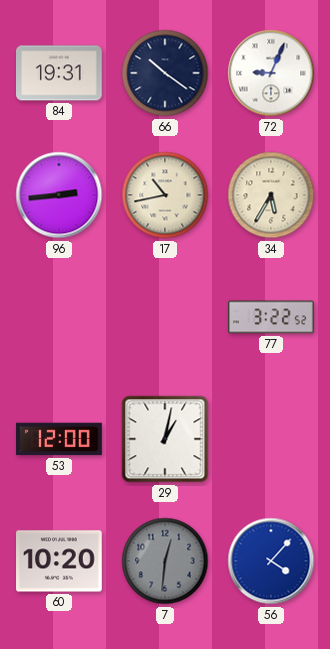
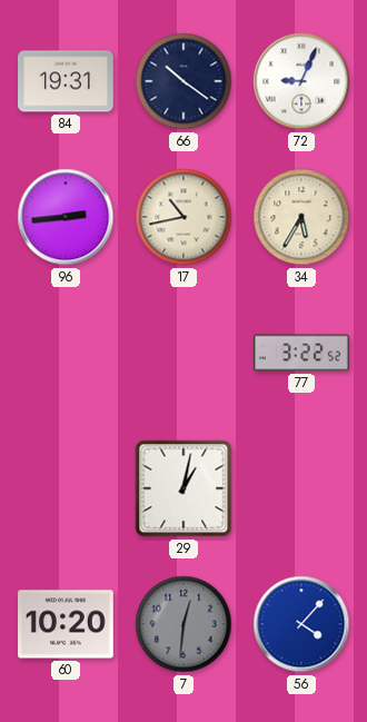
53: 12:00 -> none
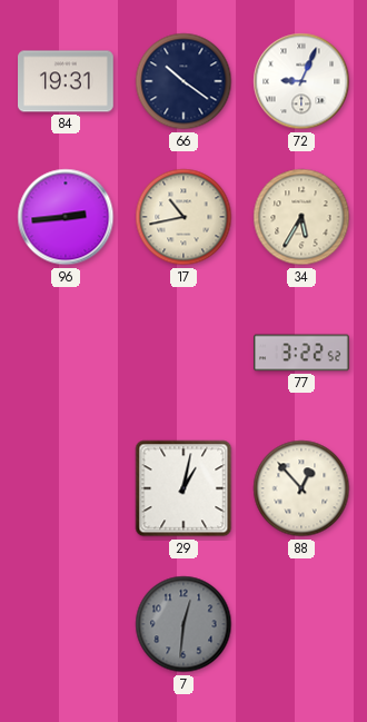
88: none -> 12:53
60: 10:20 -> none
56: 4:07 -> none
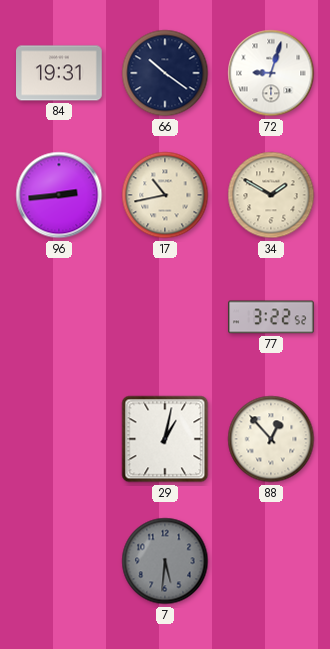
72: 9:04 -> 9:03
34: 5:35 -> 1:50
7: 12:31 -> 5:31
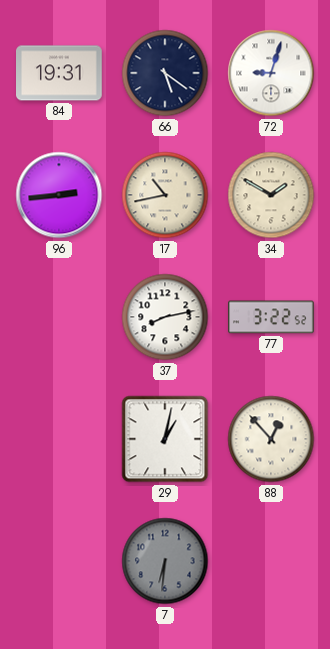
66: 10:21 -> 5:21
37: none -> 8:13
7: 5:31 -> 6:31
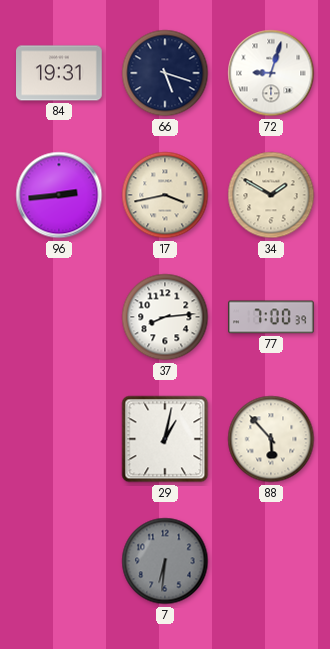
66: 5:21 -> 5:18
17: 10:43 -> 3:43
37: 8:13 -> 8:14
77: 3:22 -> 7:00
88: 12:53 -> 5:53
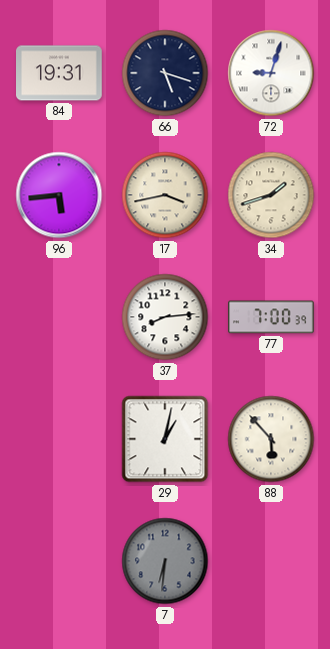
96: 2:44 -> 5:44
34: 1:50 -> 1:42
